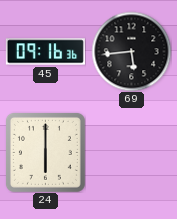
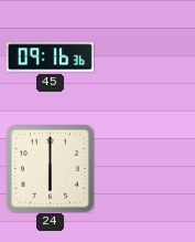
69: 5:44 -> none
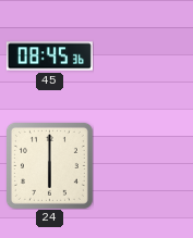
45: 09:16 -> 08:45
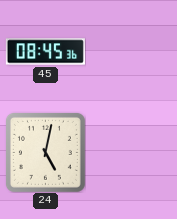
24: 6:00 -> 5:02
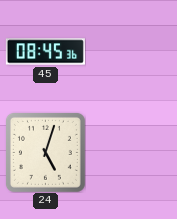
24: 5:02 -> 5:03
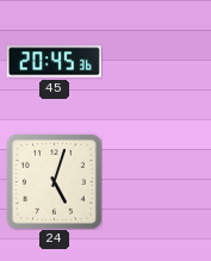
45: 08:45 -> 20:45
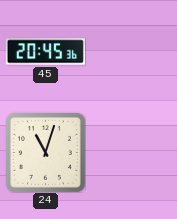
24: 5:03 -> 11:03
